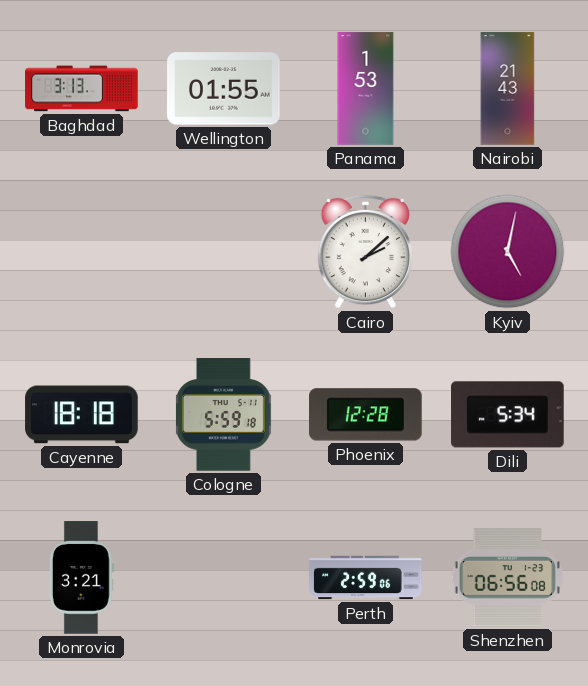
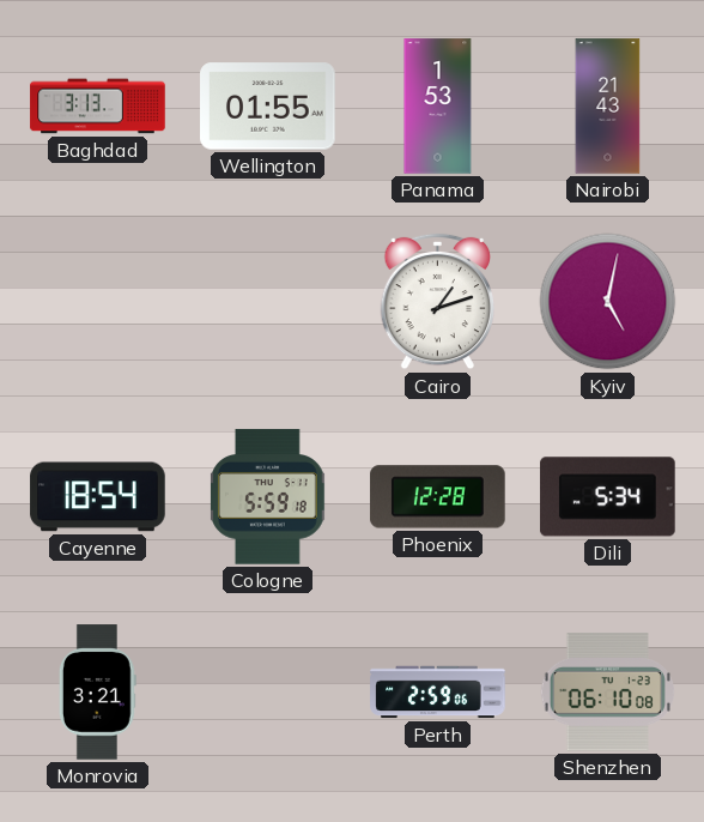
Cairo: 2:08 -> 1:12
Cayenne: 18:18 -> 18:54
Shenzhen: 06:56 -> 06:10
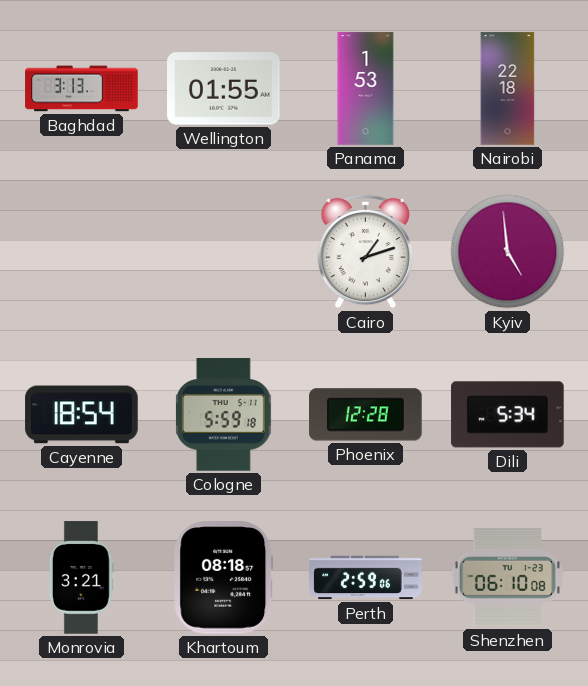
Nairobi: 21:43 -> 22:18
Kyiv: 5:02 -> 4:59
Khartoum: none -> 08:18
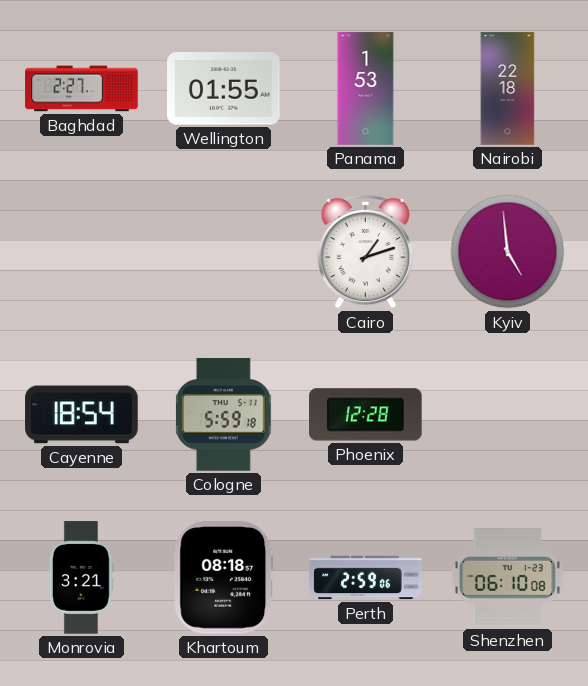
Baghdad: 3:13 -> 2:27
Dili: 5:34 -> none
